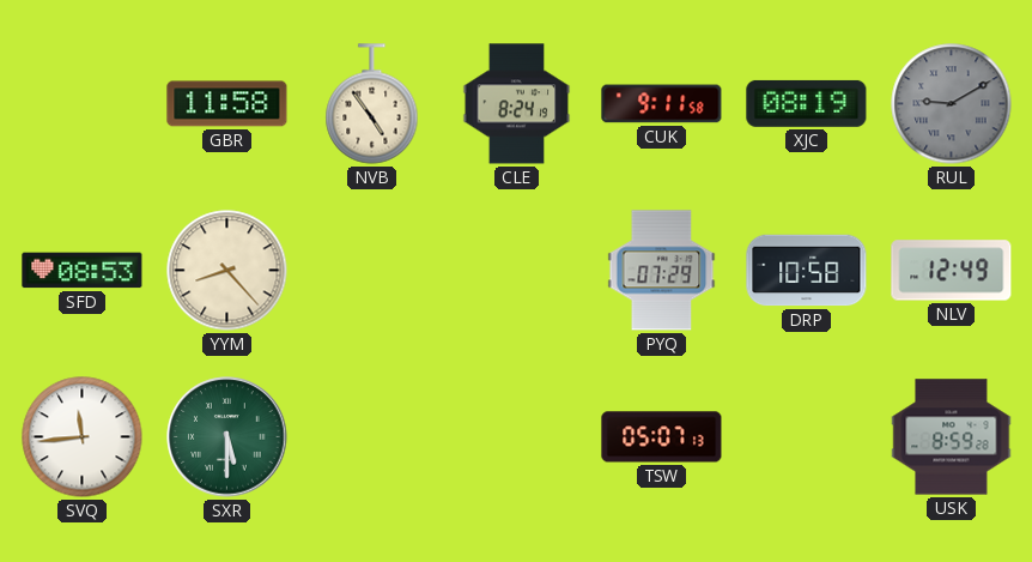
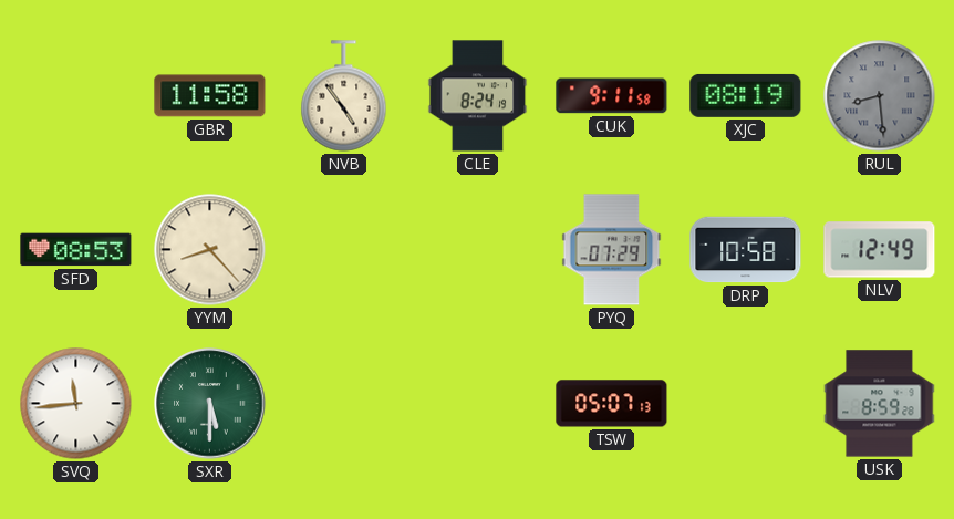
RUL: 9:10 -> 8:29
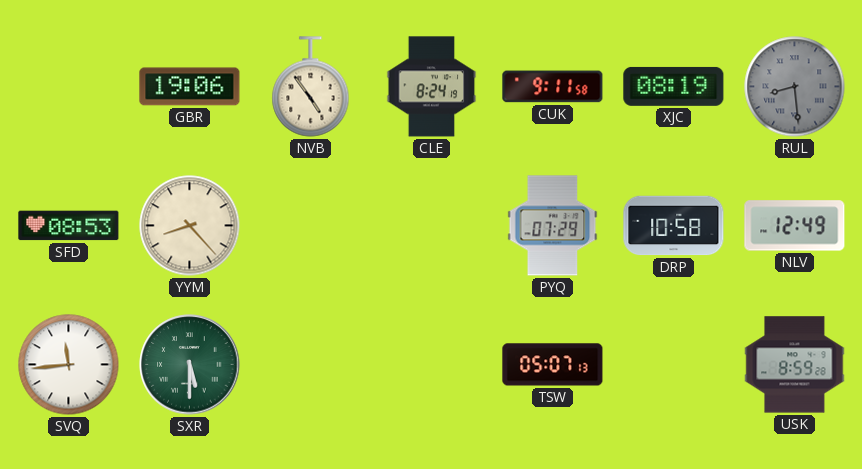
GBR: 11:58 -> 19:06
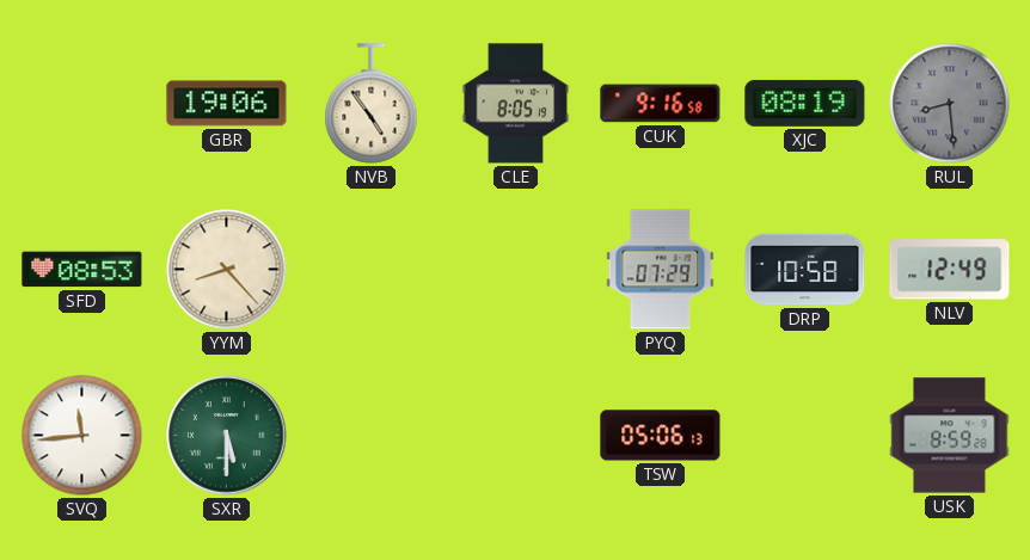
CLE: 8:24 -> 8:05
CUK: 9:11 -> 9:16
TSW: 05:07 -> 05:06
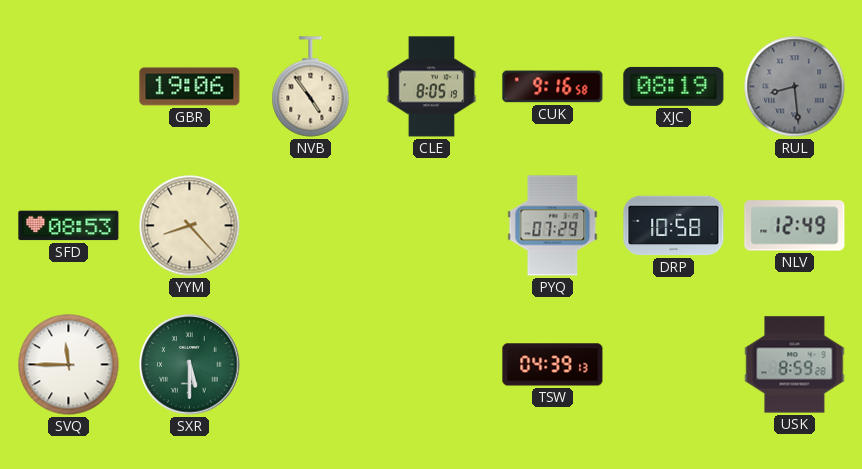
SVQ: 11:44 -> 11:45
TSW: 05:06 -> 04:39
